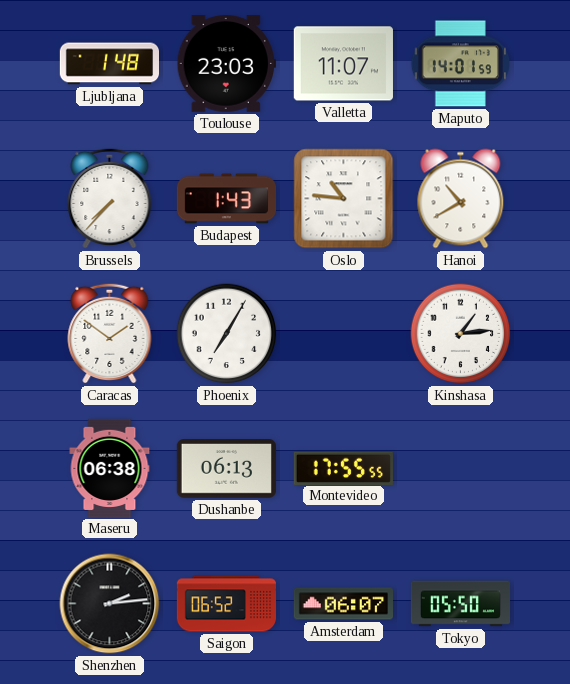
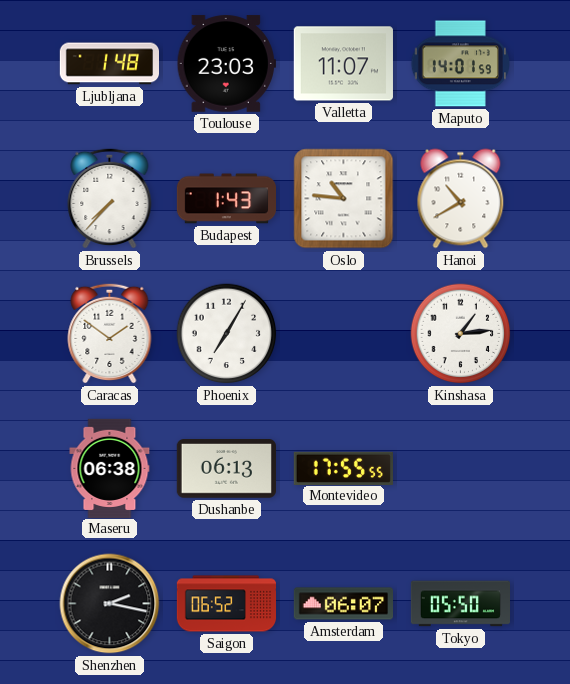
Shenzhen: 2:14 -> 2:17
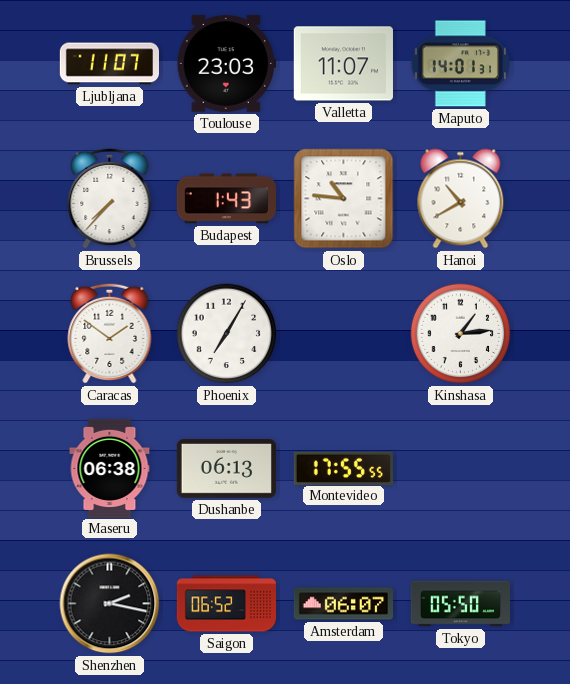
Ljubljana: 1:48 -> 11:07
Maputo: 14:01:59 -> 14:01:31
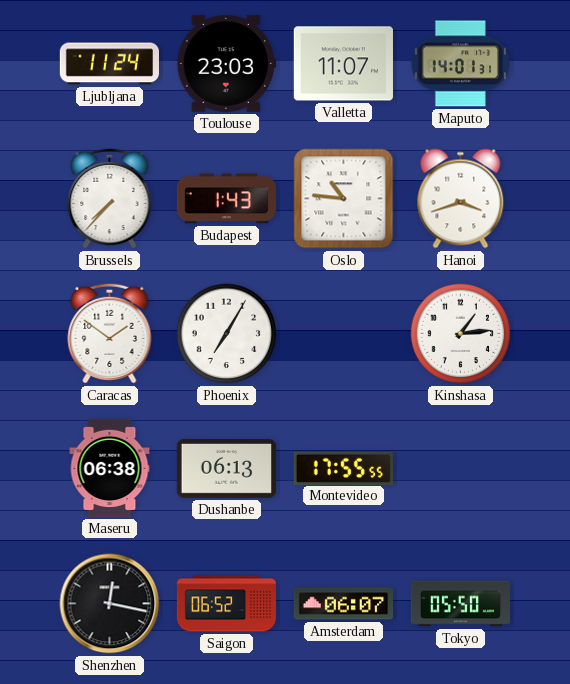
Ljubljana: 11:07 -> 11:24
Hanoi: 10:40 -> 3:42
Shenzhen: 2:17 -> 12:17
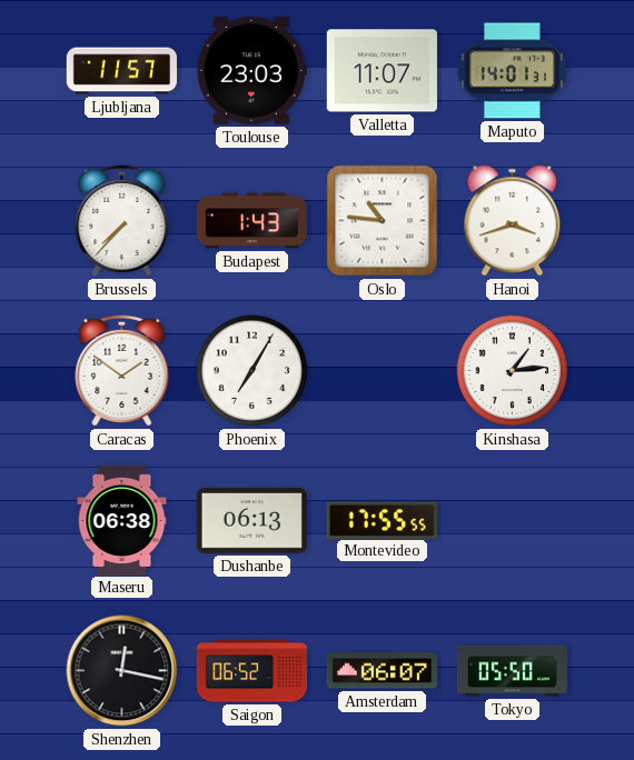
Ljubljana: 11:24 -> 11:57
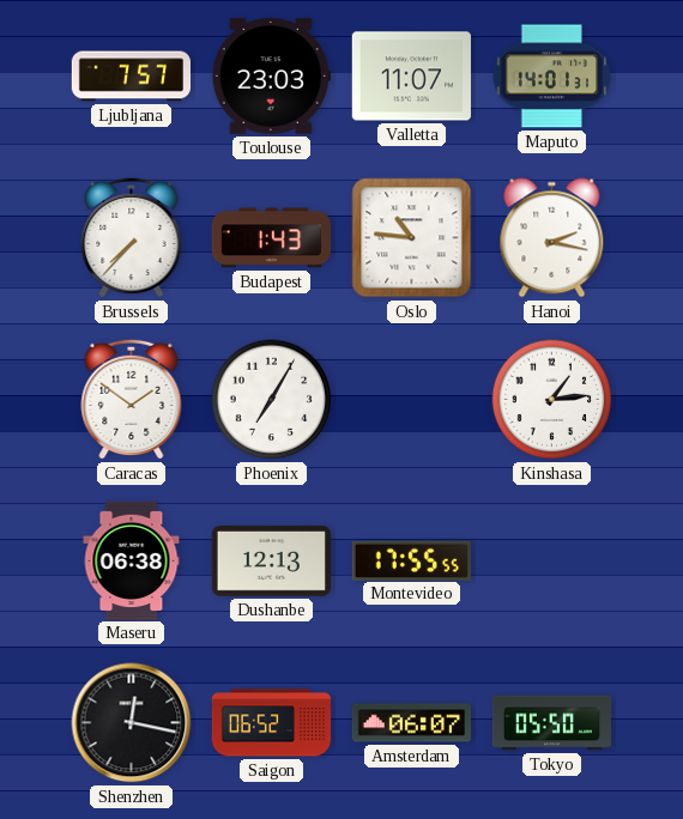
Ljubljana: 11:57 -> 7:57
Hanoi: 3:42 -> 2:17
Dushanbe: 06:13 -> 12:13
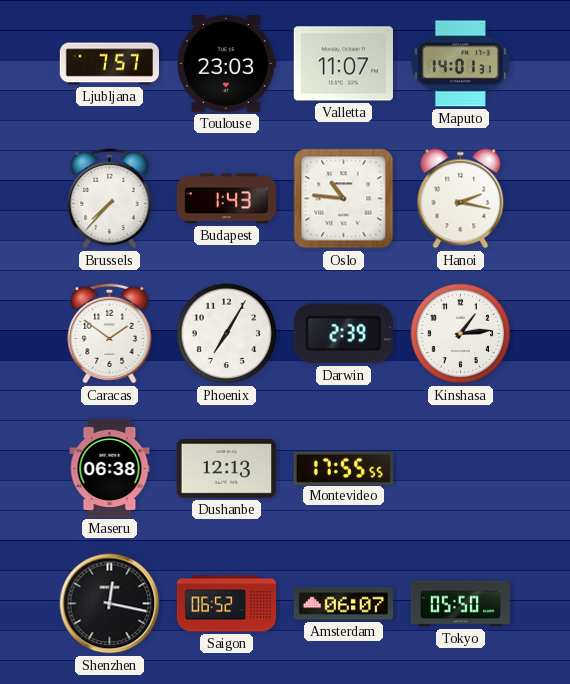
Darwin: none -> 2:39
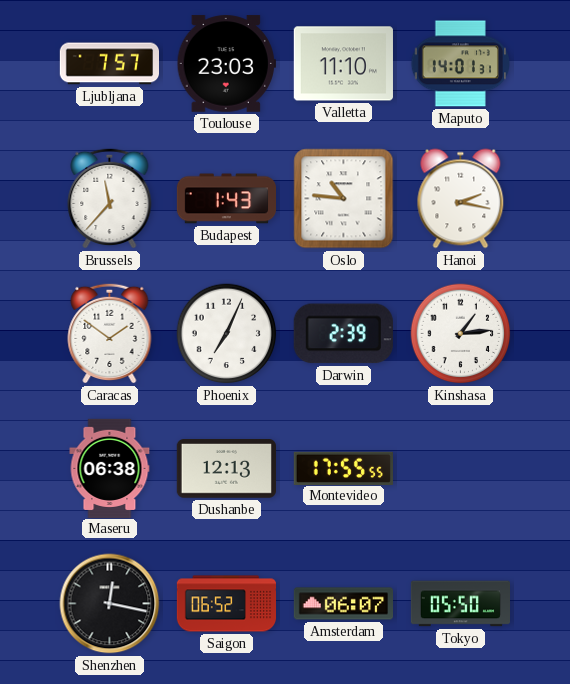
Valletta: 11:07 -> 11:10
Brussels: 7:37 -> 11:37
Phoenix: 7:05 -> 7:04
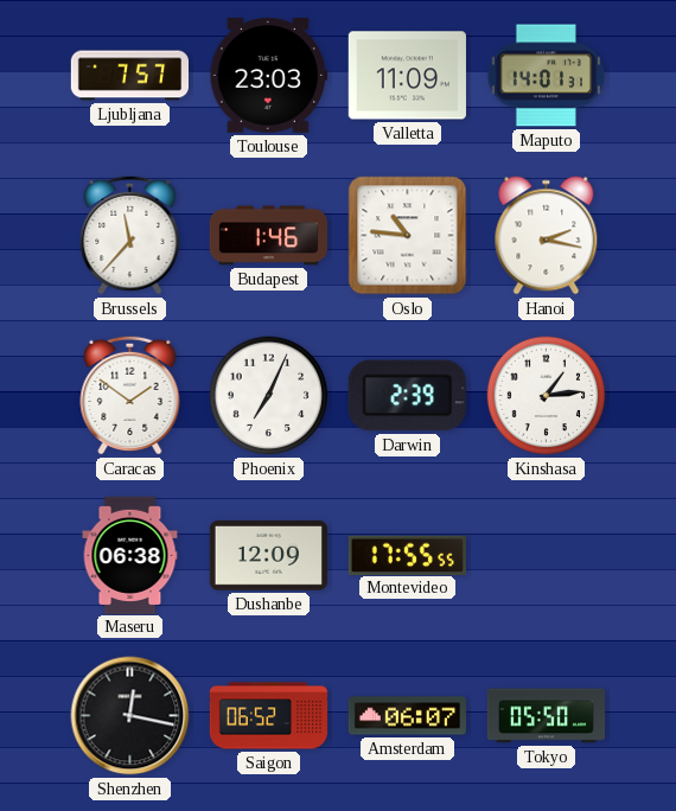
Valletta: 11:10 -> 11:09
Budapest: 1:43 -> 1:46
Dushanbe: 12:13 -> 12:09
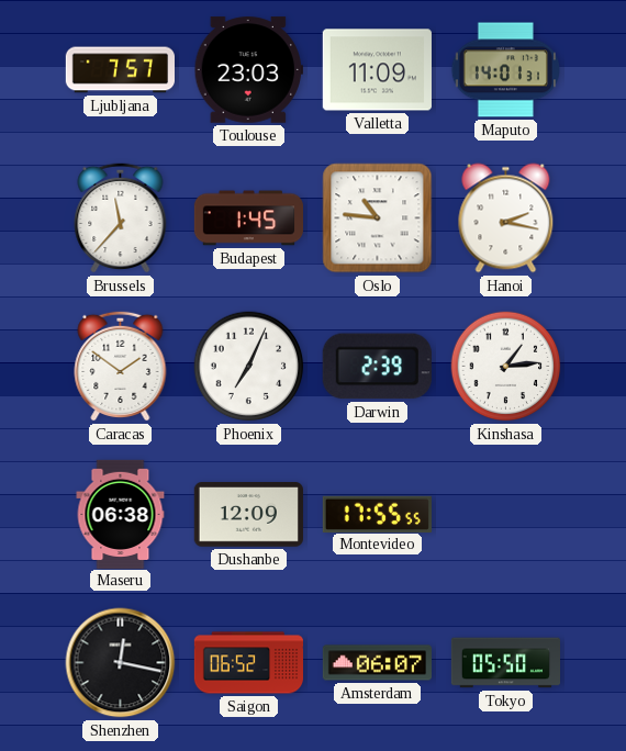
Budapest: 1:46 -> 1:45
